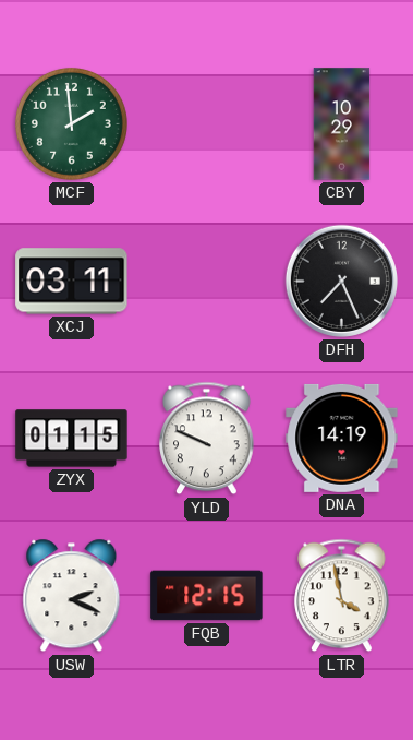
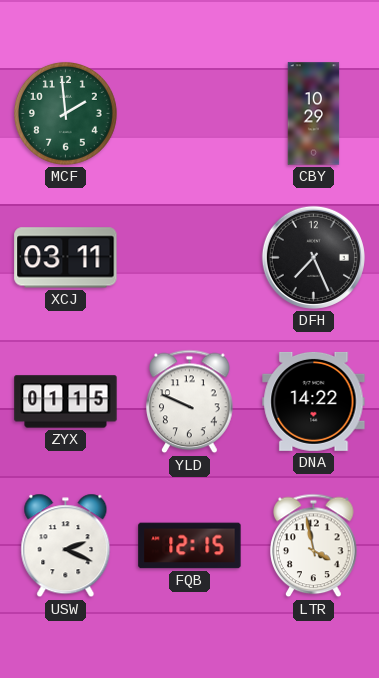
DNA: 14:19 -> 14:22
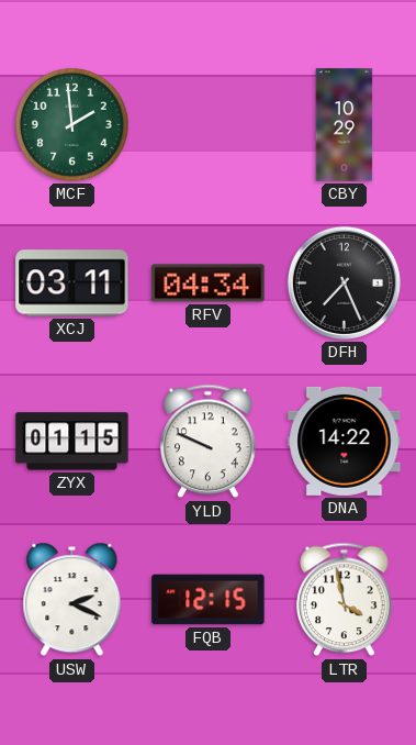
RFV: none -> 04:34
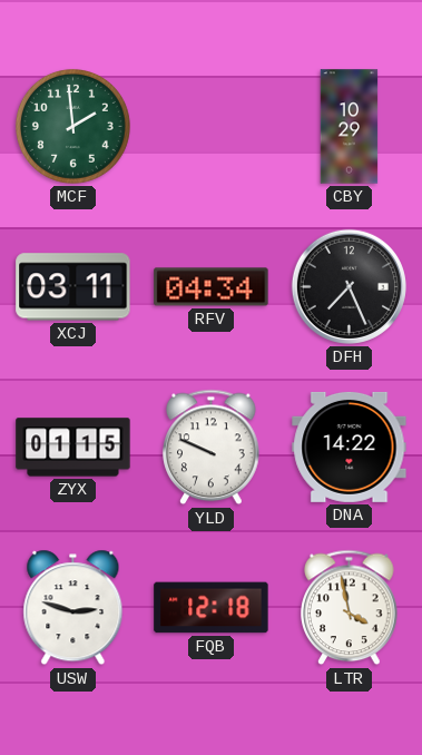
USW: 2:19 -> 2:48
FQB: 12:15 -> 12:18
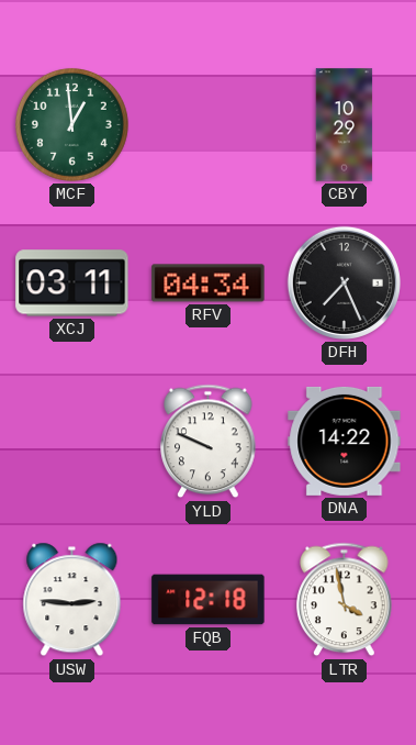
MCF: 1:59 -> 12:59
ZYX: 01:15 -> none
USW: 2:48 -> 2:46
